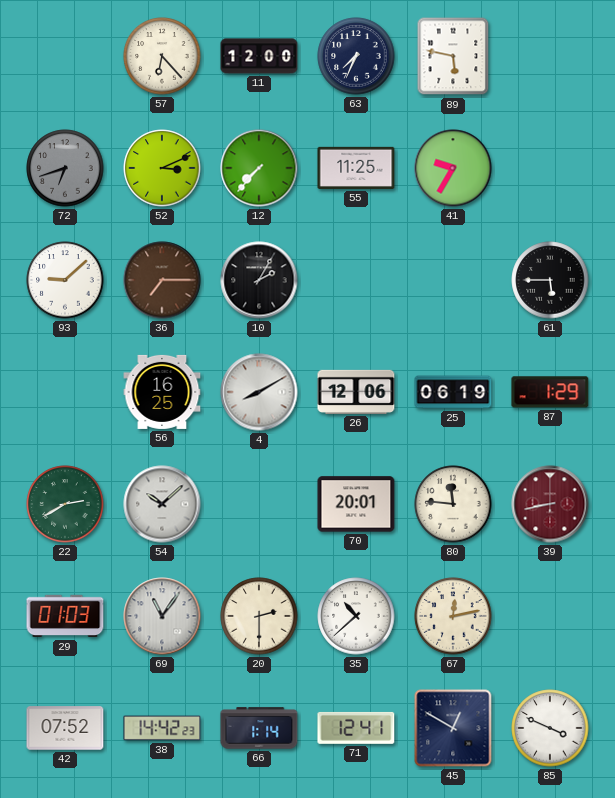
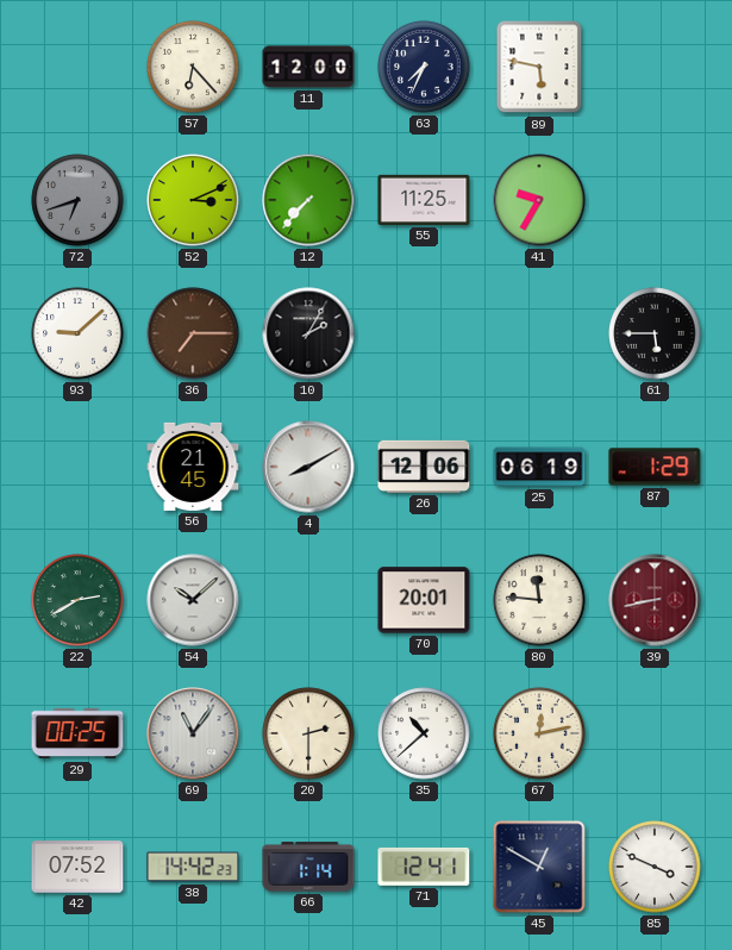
56: 16:25 -> 21:45
29: 01:03 -> 00:25
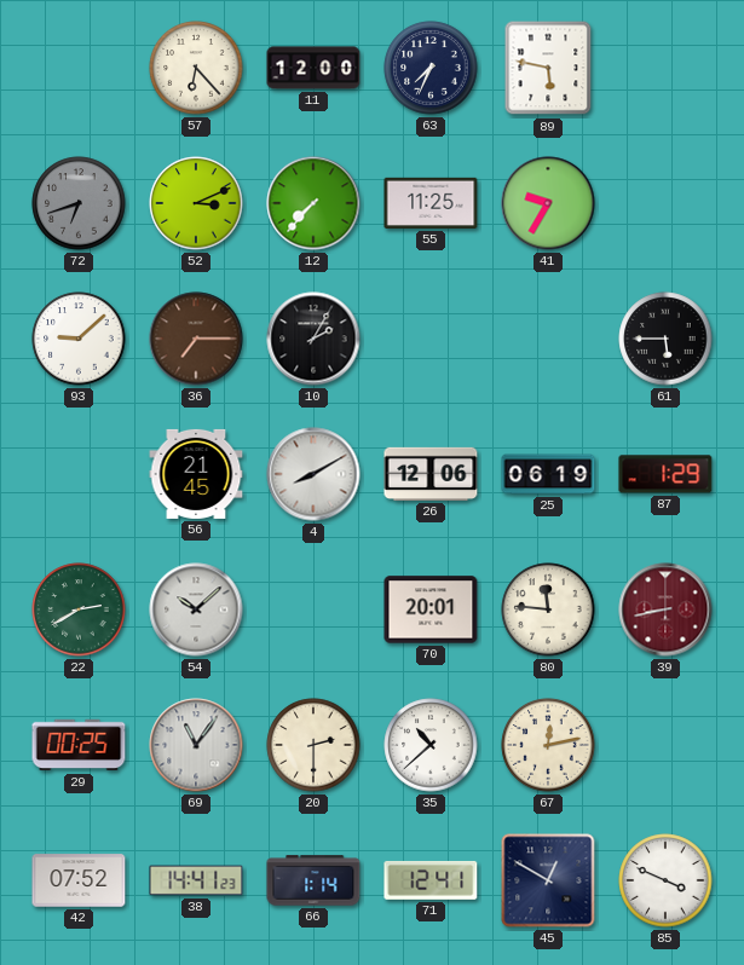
38: 14:42 -> 14:41
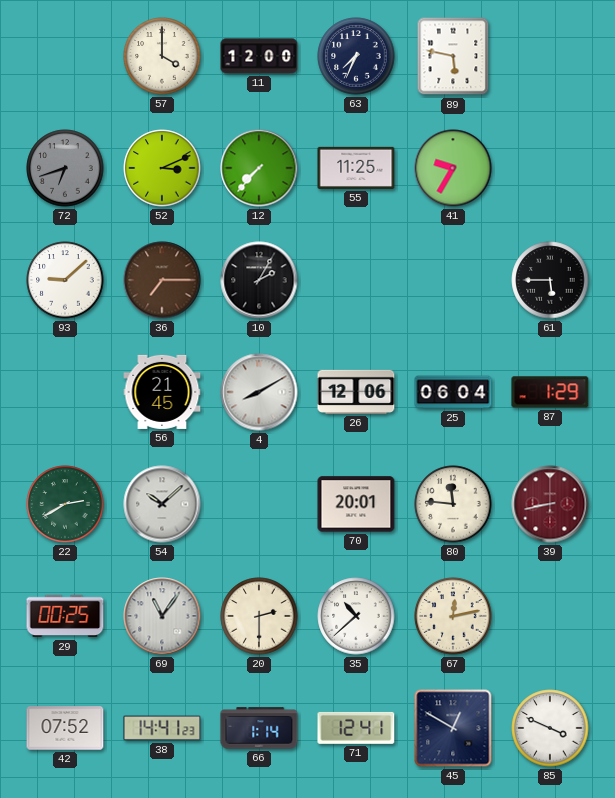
57: 6:23 -> 4:00
25: 06:19 -> 06:04
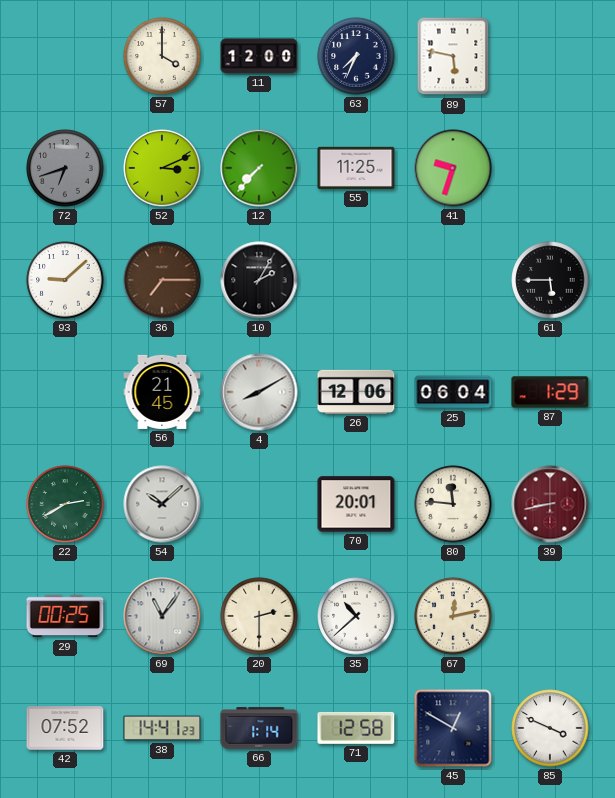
41: 9:35 -> 9:33
71: 12:41 -> 12:58
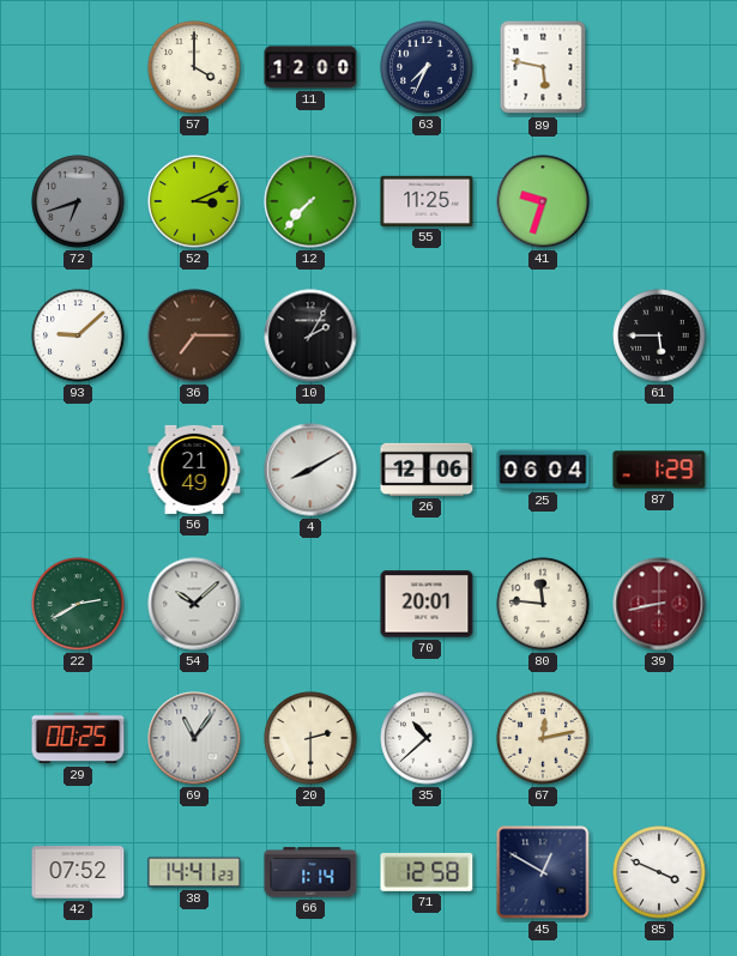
56: 21:45 -> 21:49
